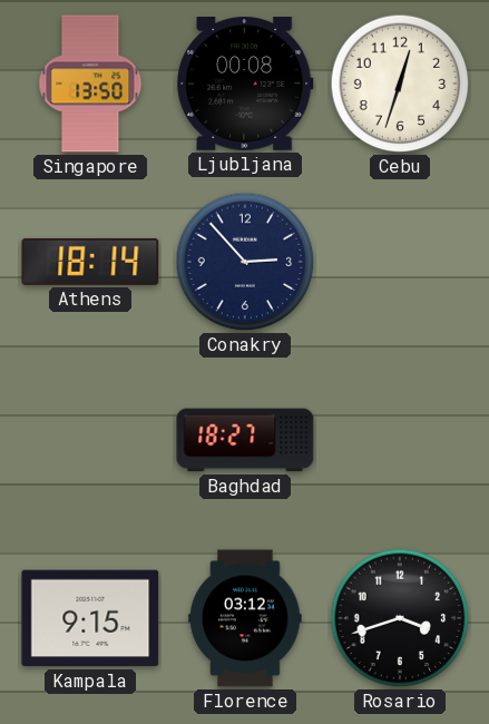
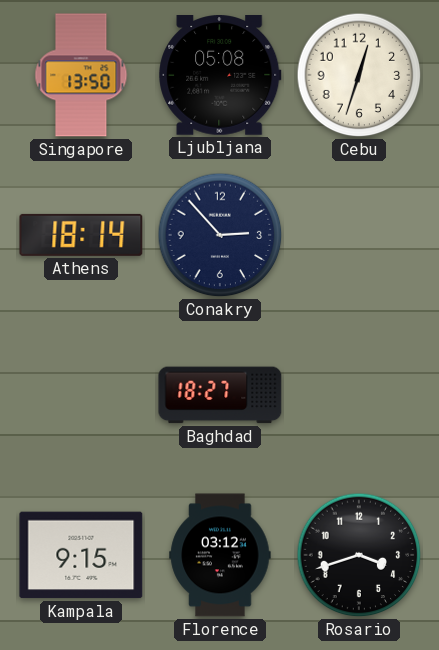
Ljubljana: 00:08 -> 05:08
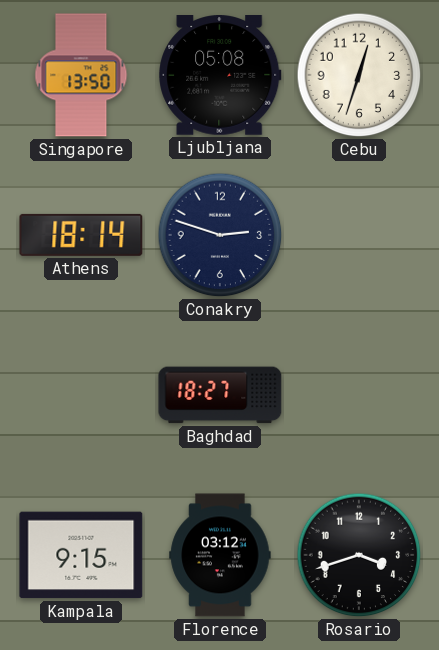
Conakry: 2:53 -> 2:48
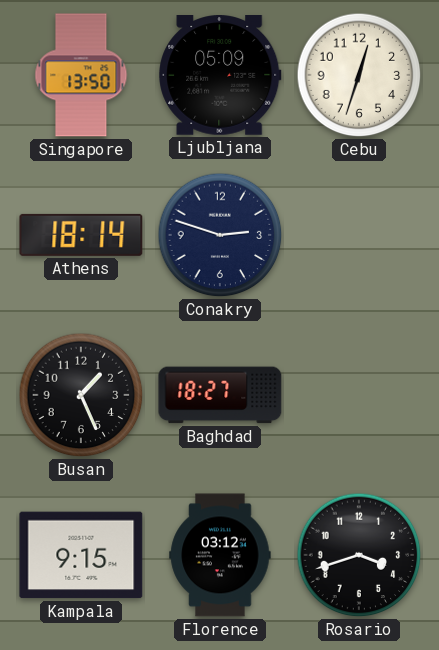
Ljubljana: 05:08 -> 05:09
Busan: none -> 1:26
